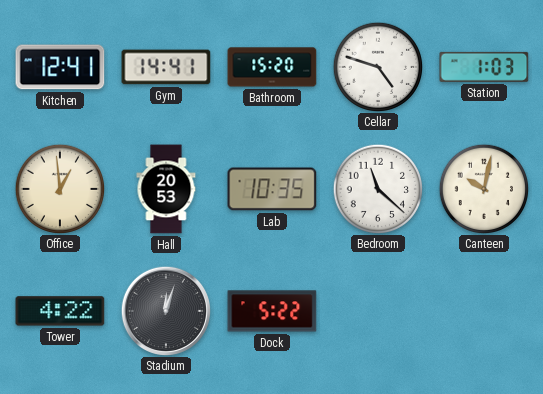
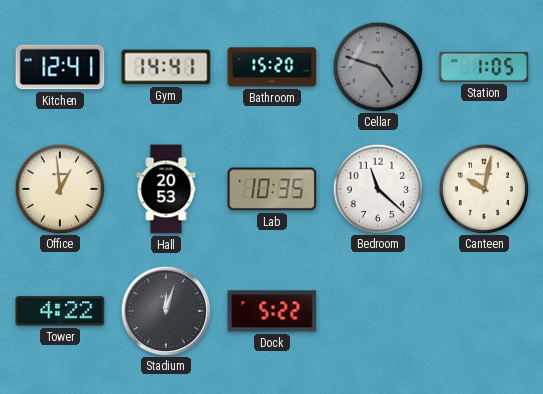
Cellar dial: white -> grey
Station: 1:03 -> 1:05
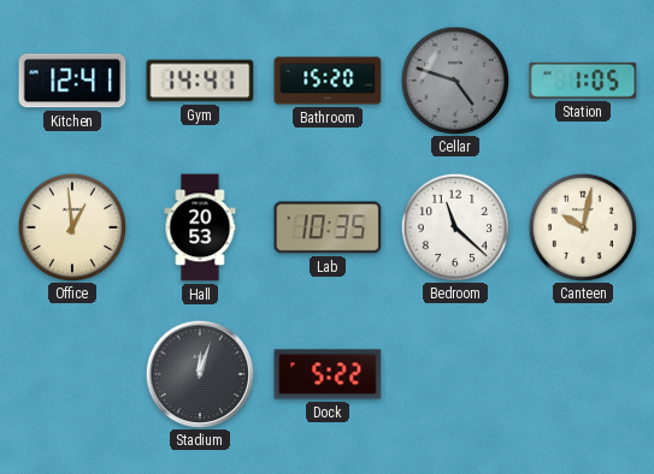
Tower: 4:22 -> none
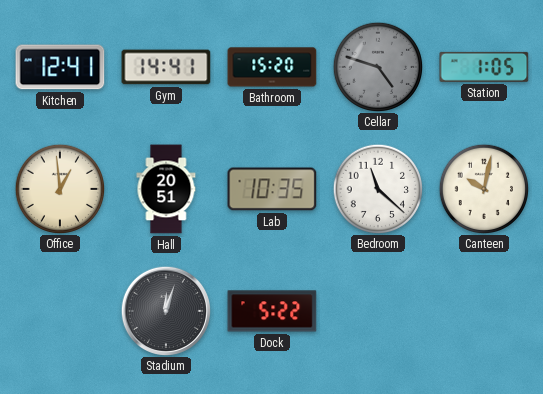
Hall: 20:53 -> 20:51
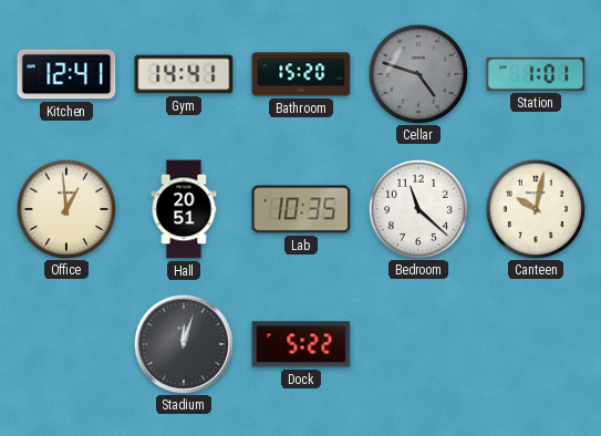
Station: 1:05 -> 1:01
